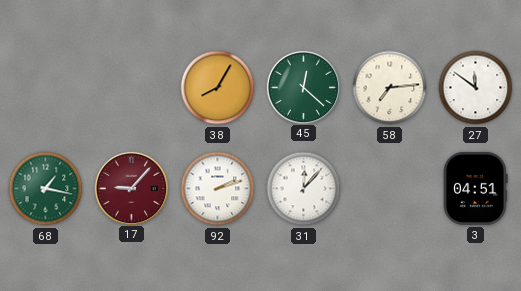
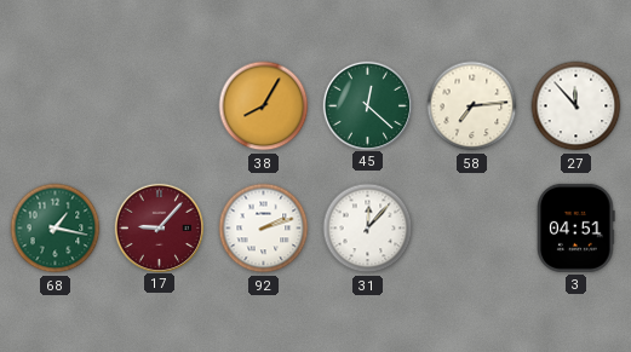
27: 11:51 -> 11:53
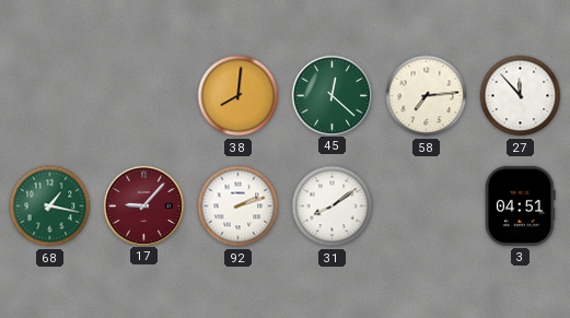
38: 8:05 -> 8:01
31: 12:07 -> 8:09
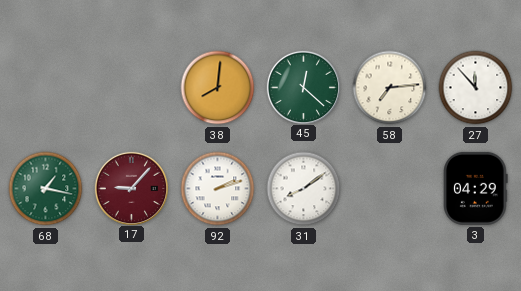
3: 04:51 -> 04:29
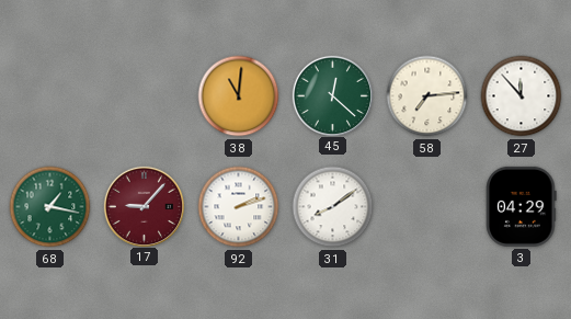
38: 8:01 -> 11:01
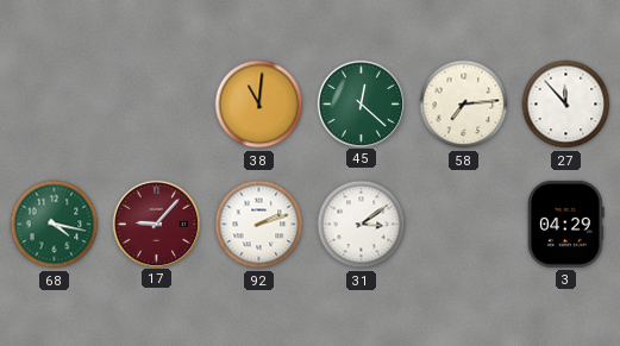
68: 1:17 -> 4:17
31: 8:09 -> 3:09
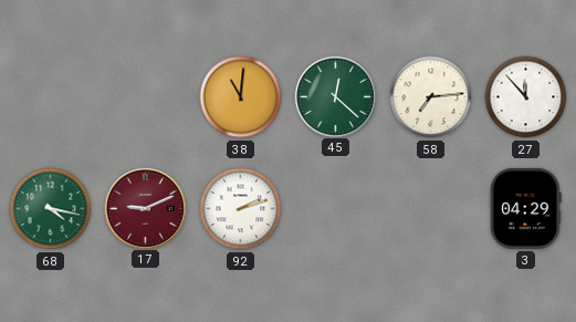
17: 9:07 -> 9:11
31: 3:09 -> none
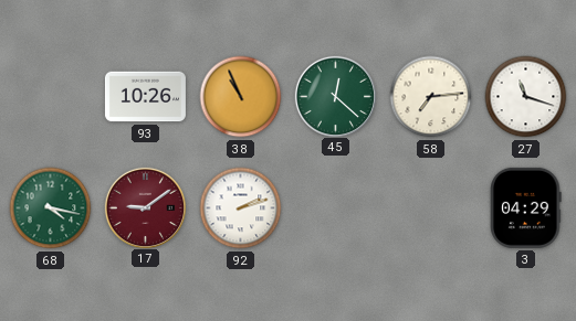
93: none -> 10:26
38: 11:01 -> 10:56
27: 11:53 -> 11:18
17: 9:11 -> 9:09
